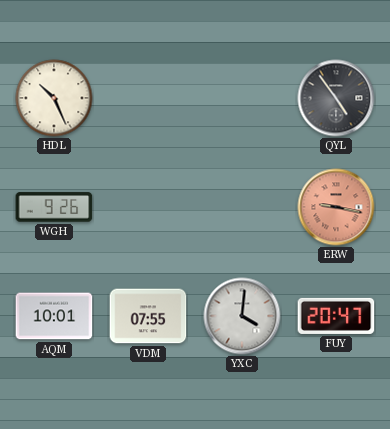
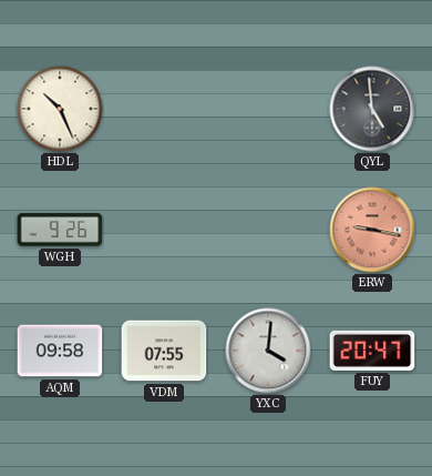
QYL: 4:54 -> 4:59
AQM: 10:01 -> 09:58
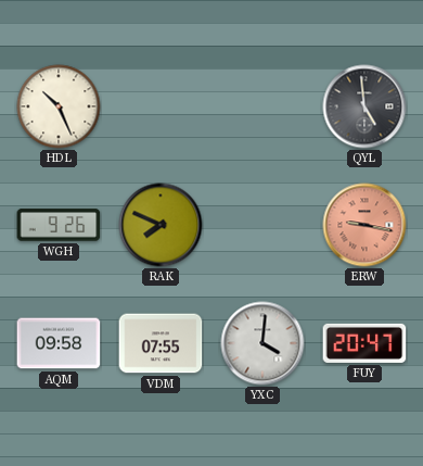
RAK: none -> 7:49
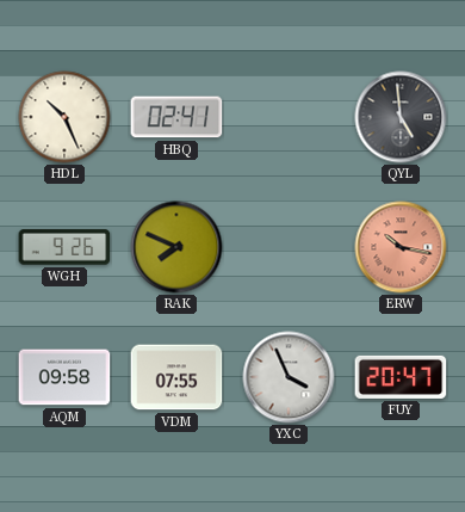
HBQ: none -> 02:41
ERW: 9:17 -> 10:17
YXC: 4:01 -> 3:56
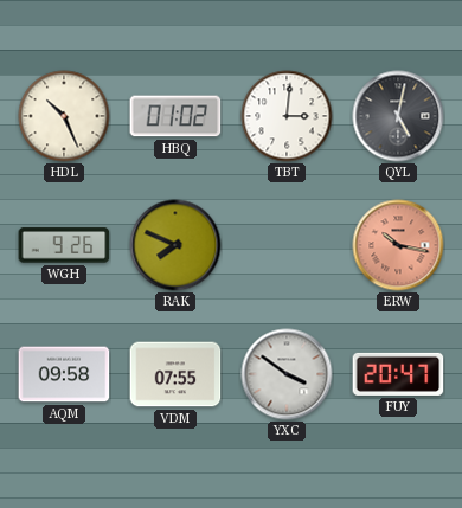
HBQ: 02:41 -> 01:02
TBT: none -> 3:01
QYL: 4:59 -> 5:02
YXC: 3:56 -> 3:51
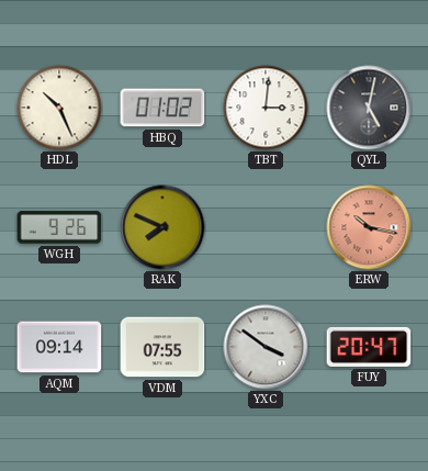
AQM: 09:58 -> 09:14
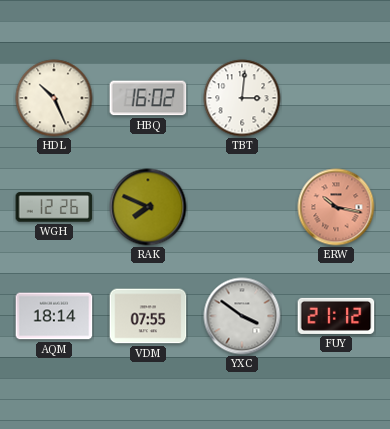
HBQ: 01:02 -> 16:02
QYL: 5:02 -> none
WGH: 9:26 -> 12:26
AQM: 09:14 -> 18:14
FUY: 20:47 -> 21:12
